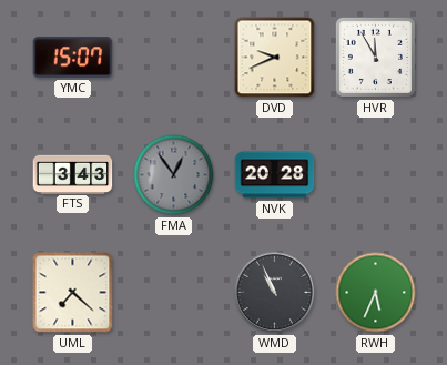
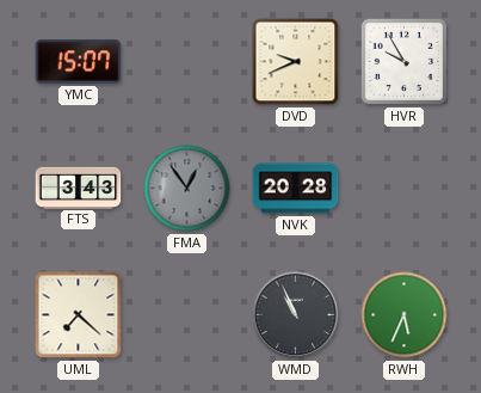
HVR: 11:55 -> 9:55
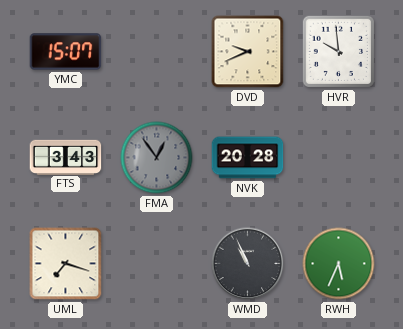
HVR: 9:55 -> 9:59
UML: 7:22 -> 7:18
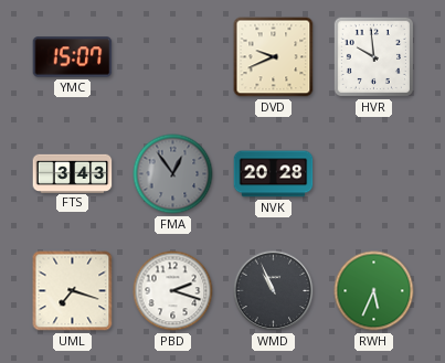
PBD: none -> 2:18
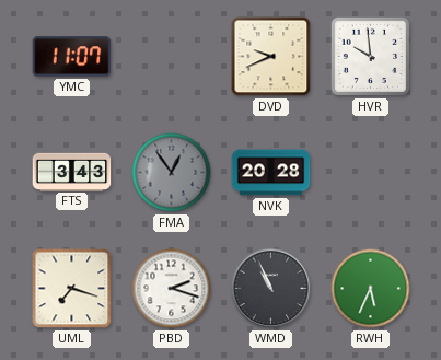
YMC: 15:07 -> 11:07
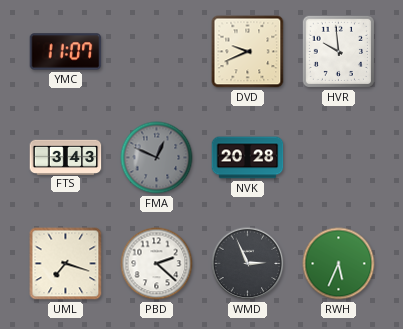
FMA: 12:54 -> 12:49
PBD: 2:18 -> 2:22
WMD: 10:56 -> 2:56
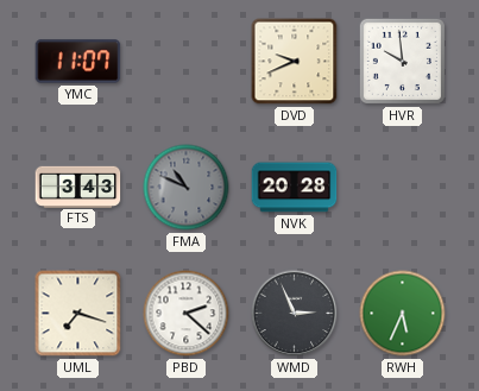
FMA: 12:49 -> 10:49
